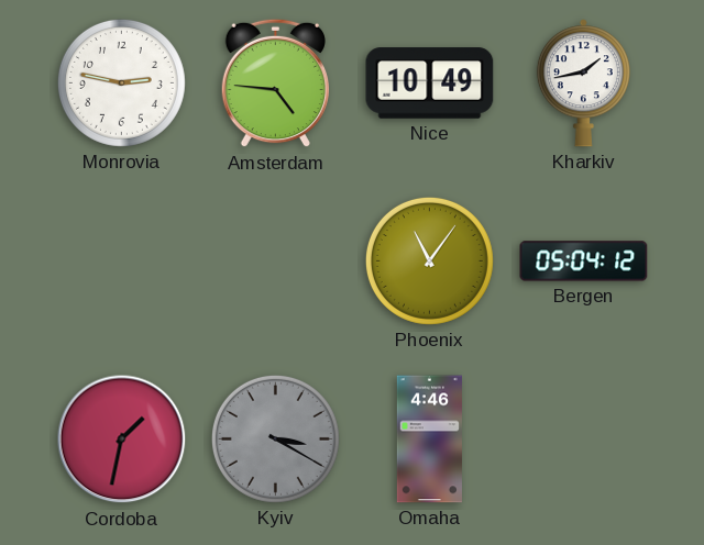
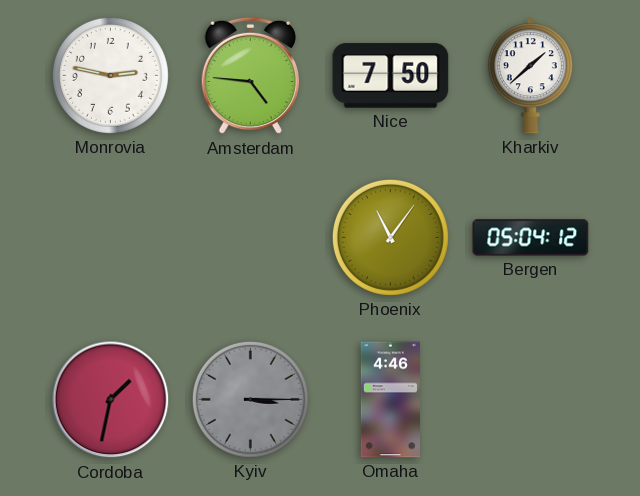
Nice: 10:49 -> 7:50
Kharkiv: 1:43 -> 1:38
Kyiv: 3:20 -> 3:15
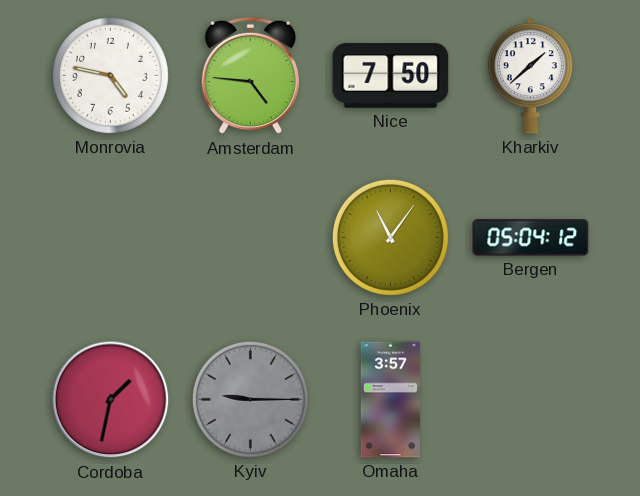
Monrovia: 2:47 -> 4:47
Kyiv: 3:15 -> 9:15
Omaha: 4:46 -> 3:57
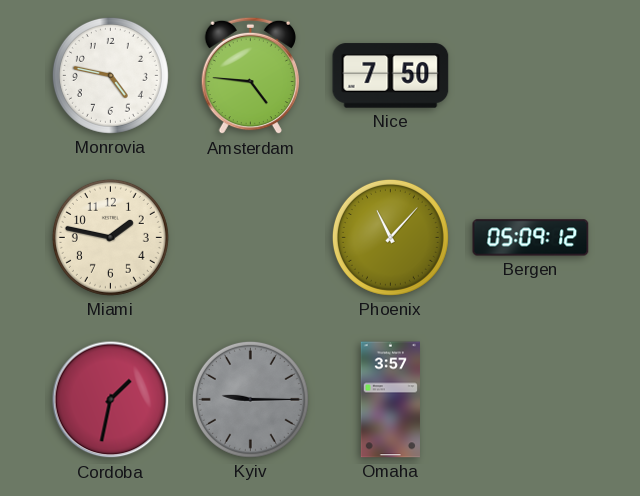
Kharkiv: 1:38 -> none
Miami: none -> 1:47
Phoenix: 11:06 -> 11:07
Bergen: 05:04 -> 05:09
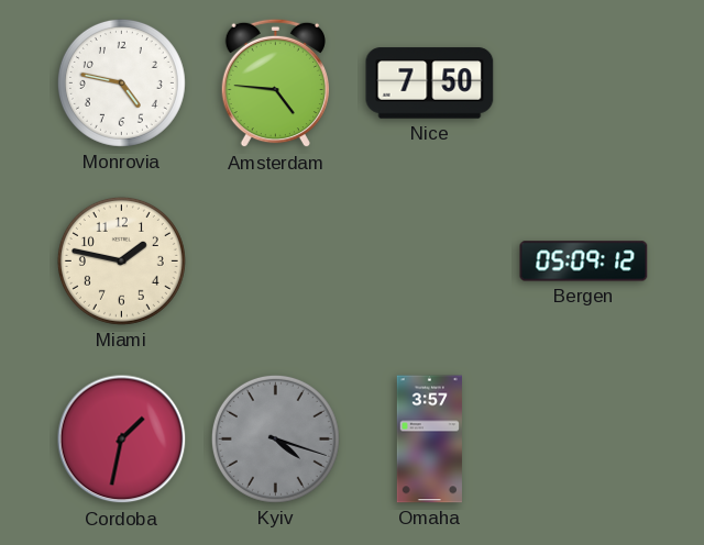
Phoenix: 11:07 -> none
Kyiv: 9:15 -> 4:18
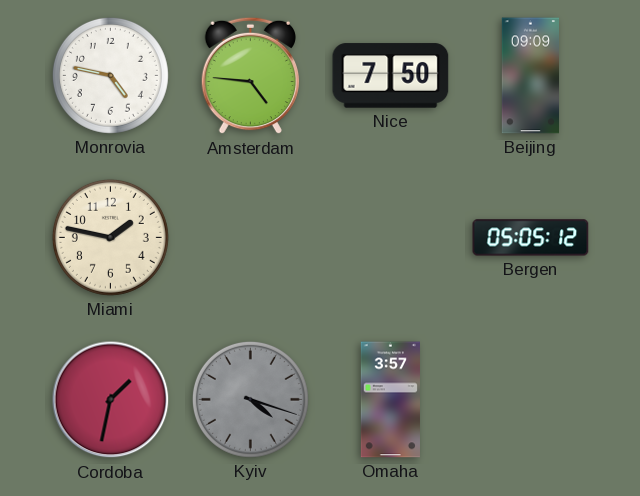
Beijing: none -> 09:09
Bergen: 05:09 -> 05:05
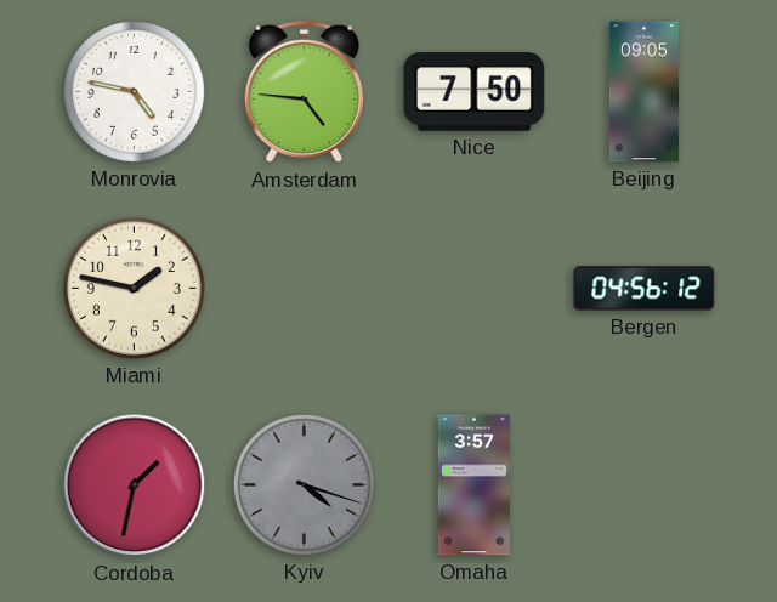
Beijing: 09:09 -> 09:05
Bergen: 05:05 -> 04:56
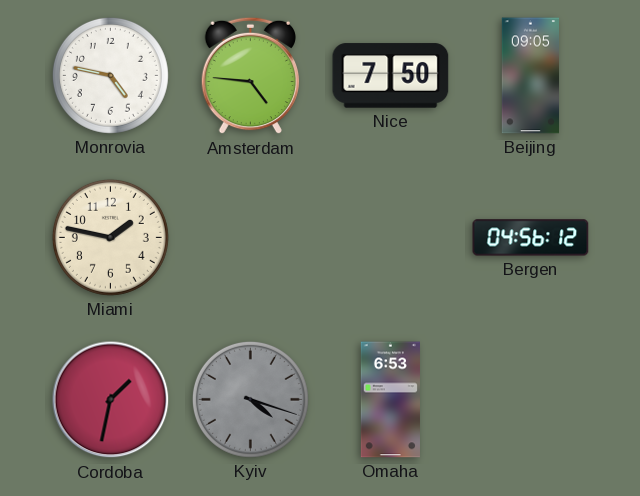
Omaha: 3:57 -> 6:53
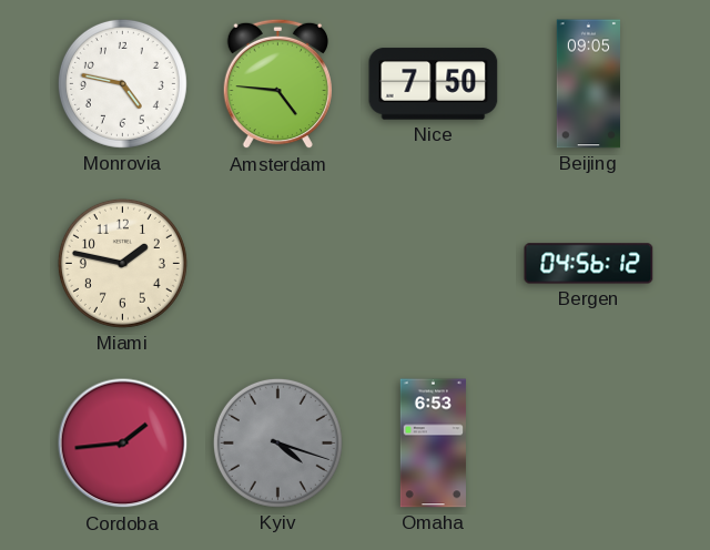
Cordoba: 1:32 -> 1:44
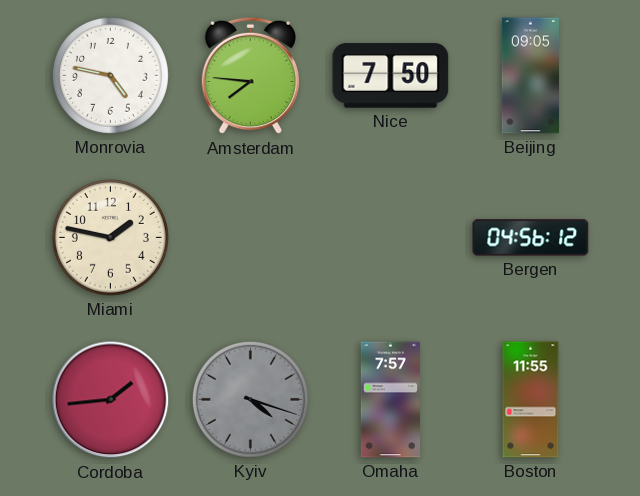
Amsterdam: 4:46 -> 7:46
Omaha: 6:53 -> 7:57
Boston: none -> 11:55
